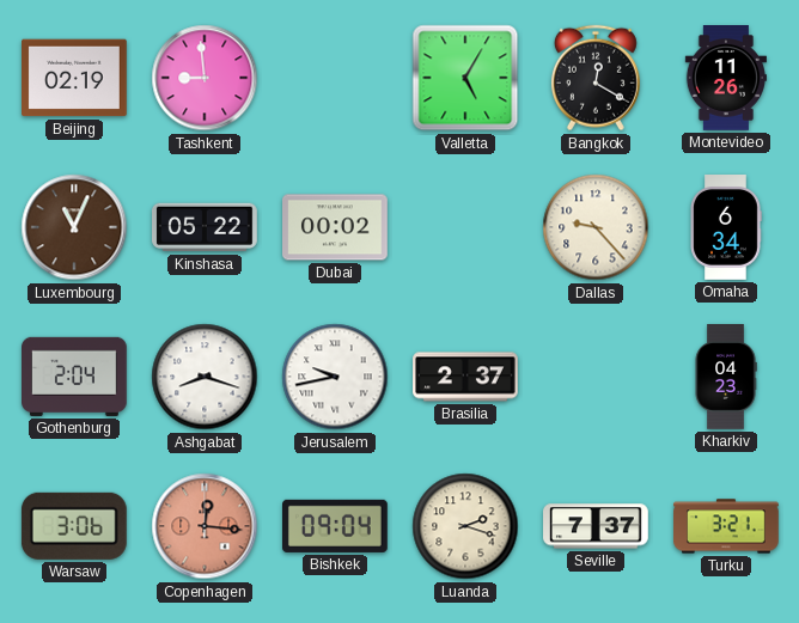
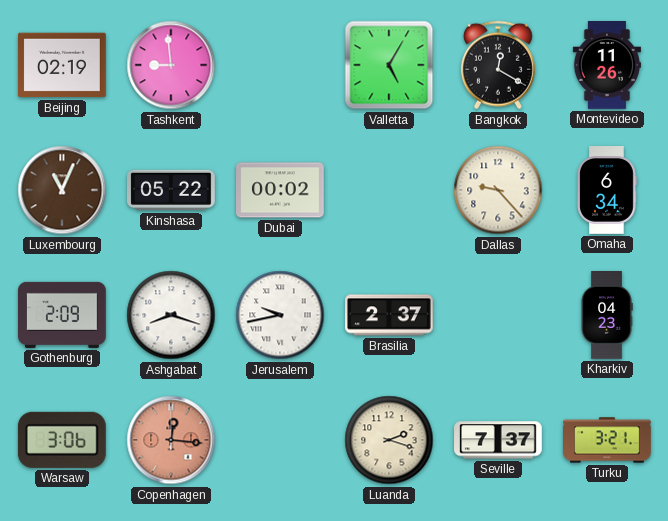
Gothenburg: 2:04 -> 2:09
Bishkek: 09:04 -> none
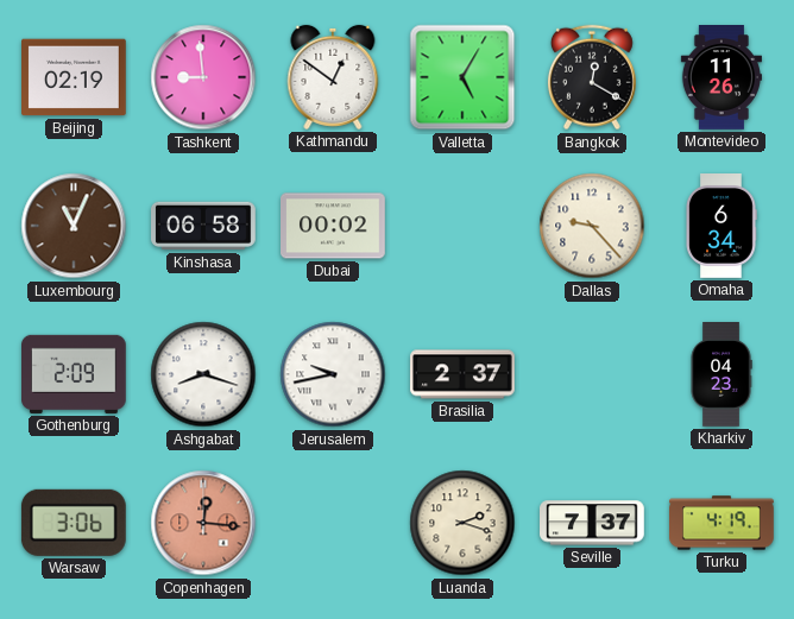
Kathmandu: none -> 12:51
Kinshasa: 05:22 -> 06:58
Turku: 3:21 -> 4:19
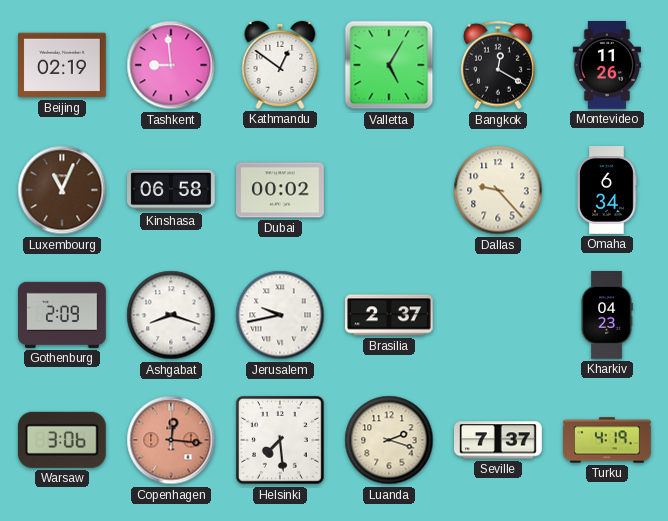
Helsinki: none -> 7:29
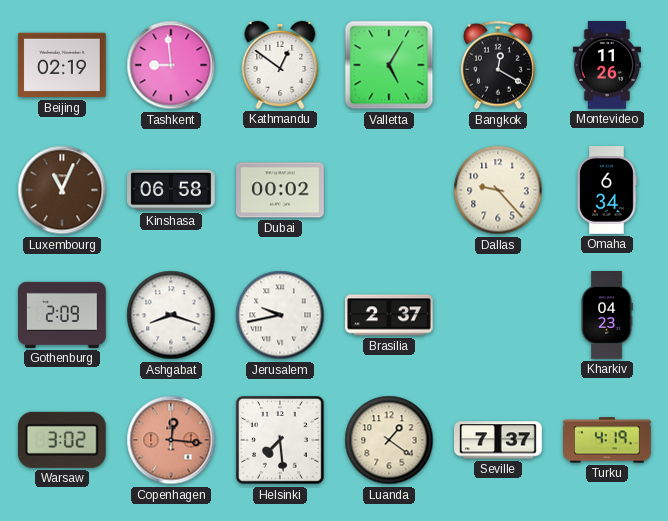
Warsaw: 3:06 -> 3:02
Luanda: 2:18 -> 1:21
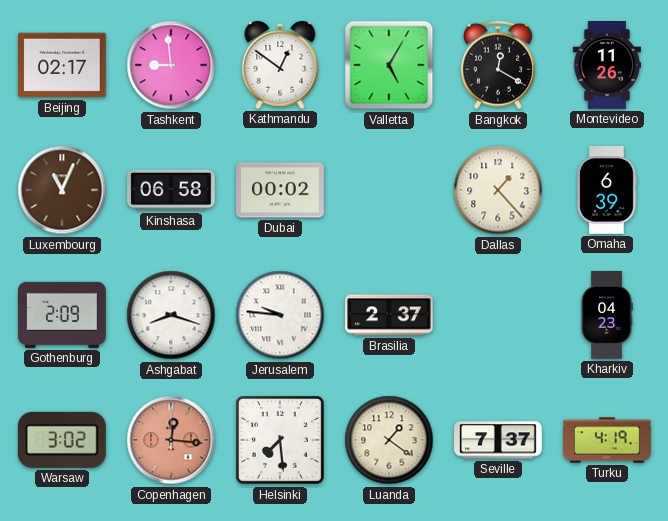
Beijing: 02:19 -> 02:17
Dallas: 9:23 -> 1:23
Omaha: 6:34 -> 6:39
Jerusalem: 9:43 -> 9:46
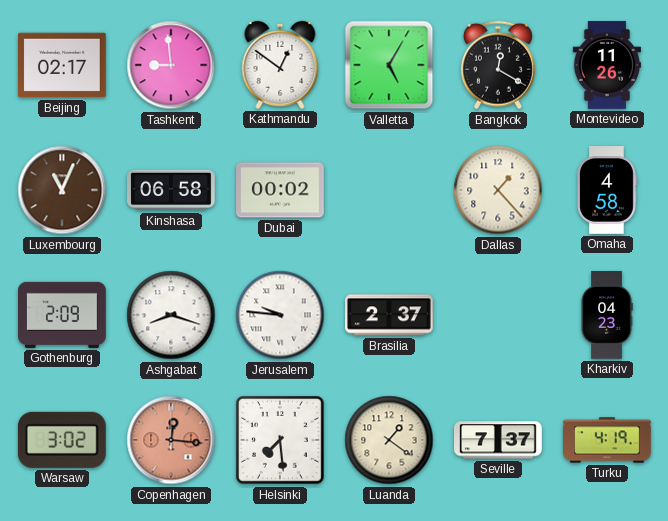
Omaha: 6:39 -> 4:58
